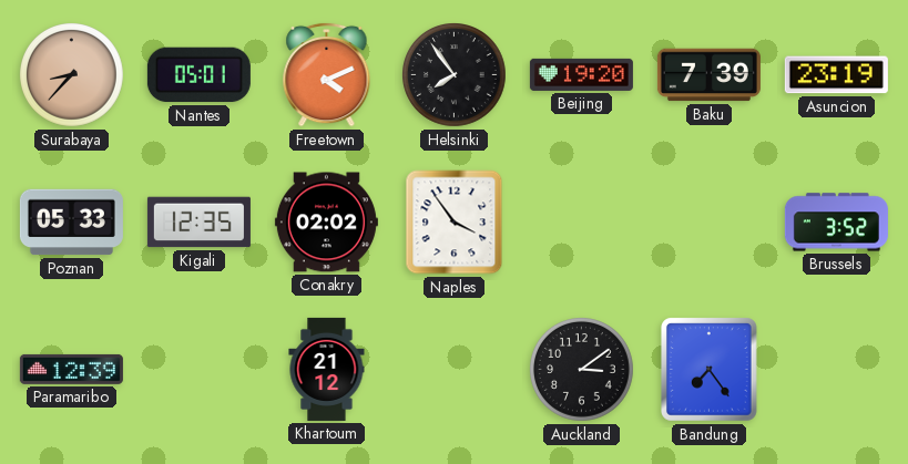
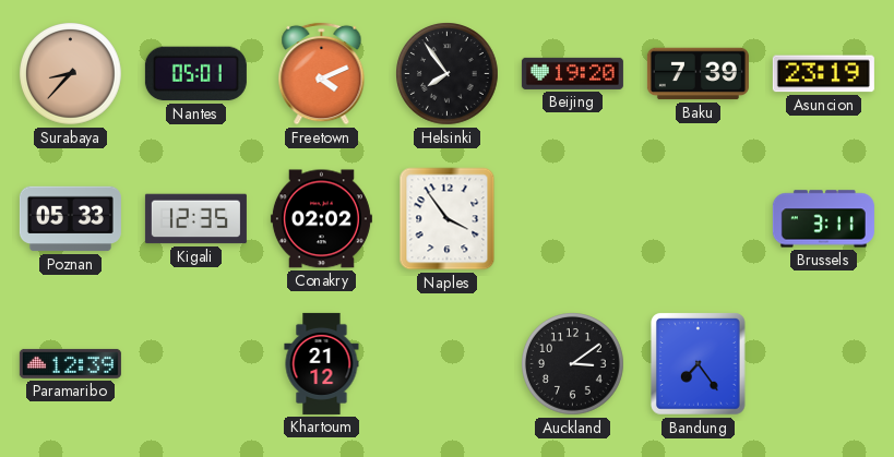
Brussels: 3:52 -> 3:11
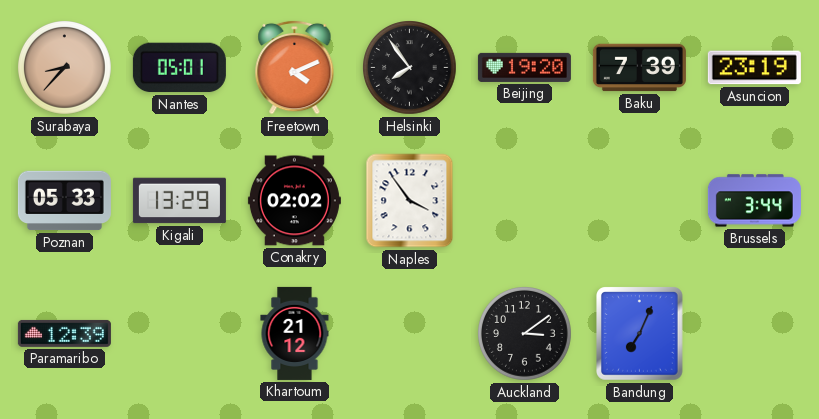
Kigali: 12:35 -> 13:29
Brussels: 3:11 -> 3:44
Bandung: 7:24 -> 7:04
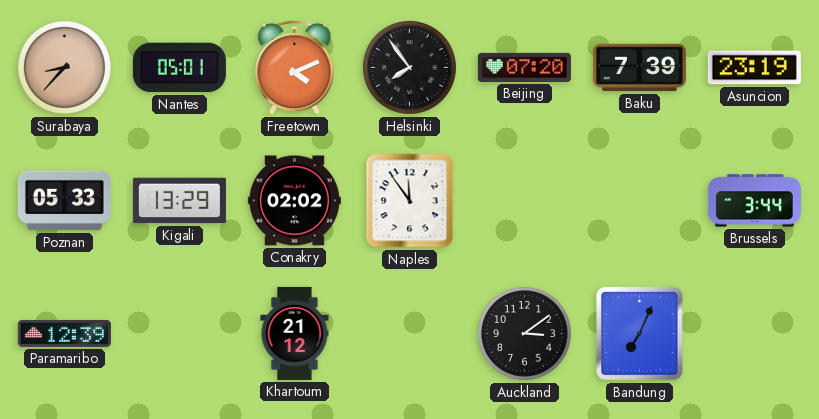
Beijing: 19:20 -> 07:20
Naples: 3:54 -> 11:54
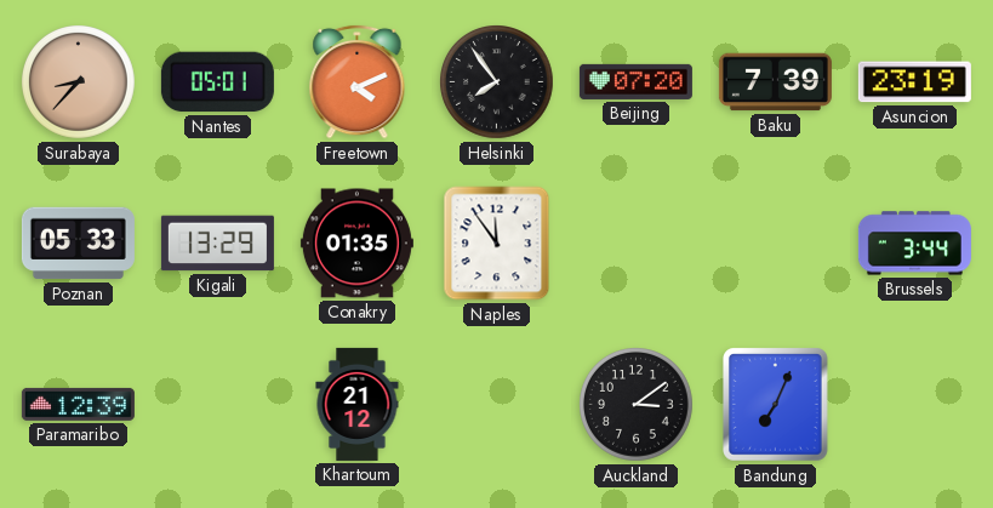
Conakry: 02:02 -> 01:35
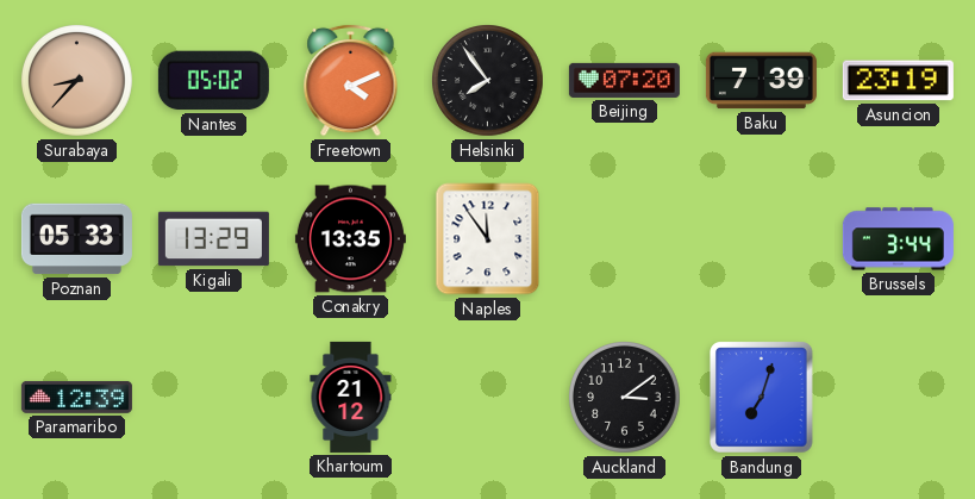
Nantes: 05:01 -> 05:02
Conakry: 01:35 -> 13:35
Bandung: 7:04 -> 7:03
